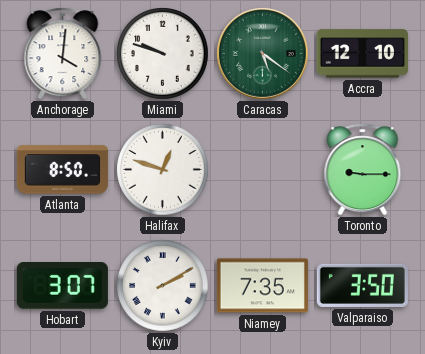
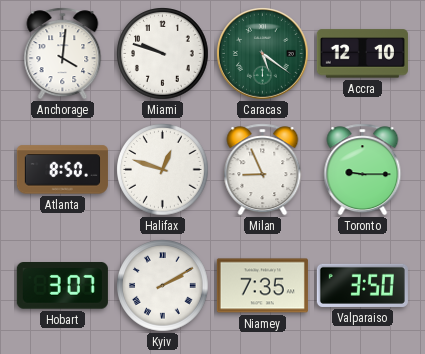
Milan: none -> 8:56
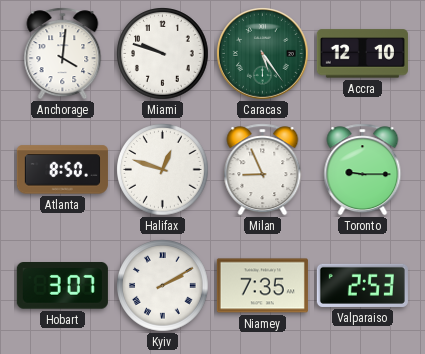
Caracas: 5:21 -> 5:24
Valparaiso: 3:50 -> 2:53
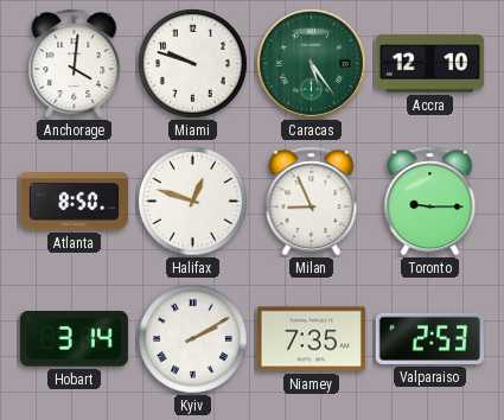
Hobart: 3:07 -> 3:14
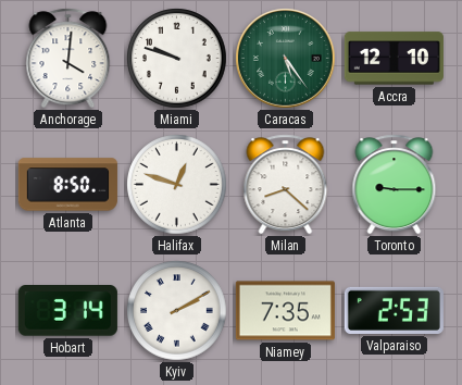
Milan: 8:56 -> 8:22
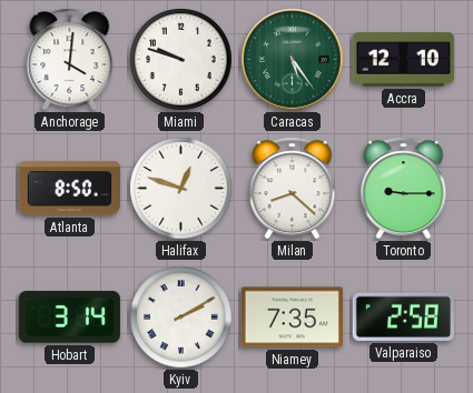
Valparaiso: 2:53 -> 2:58
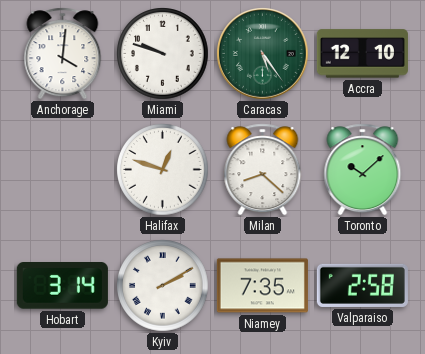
Atlanta: 8:50 -> none
Toronto: 9:15 -> 10:08
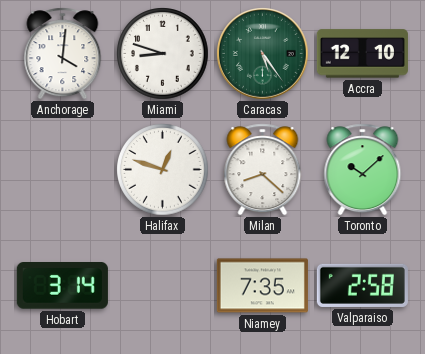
Miami: 9:48 -> 8:48
Kyiv: 2:10 -> none
